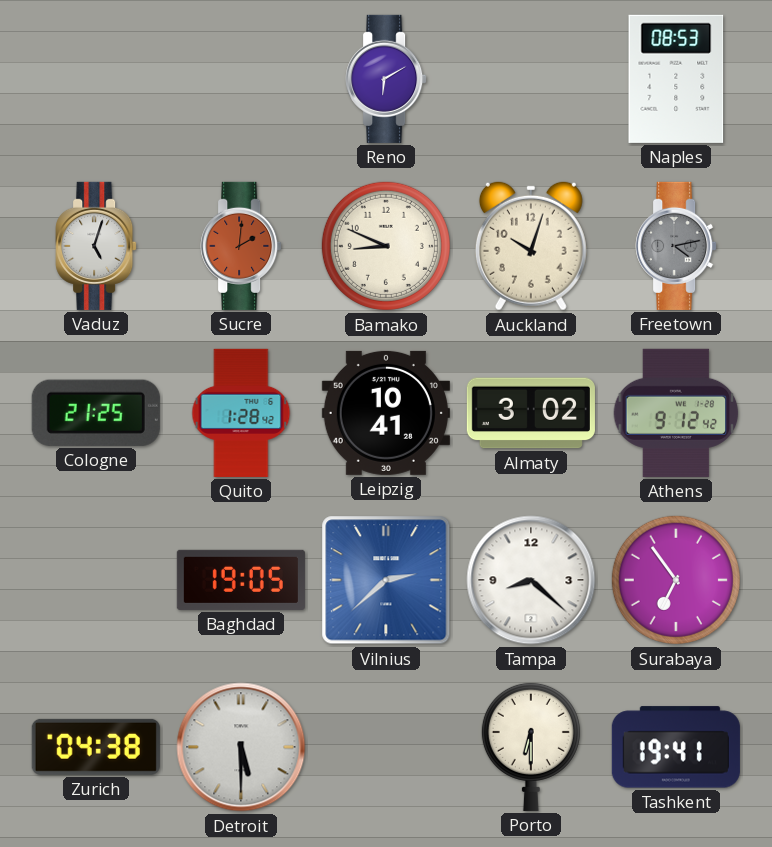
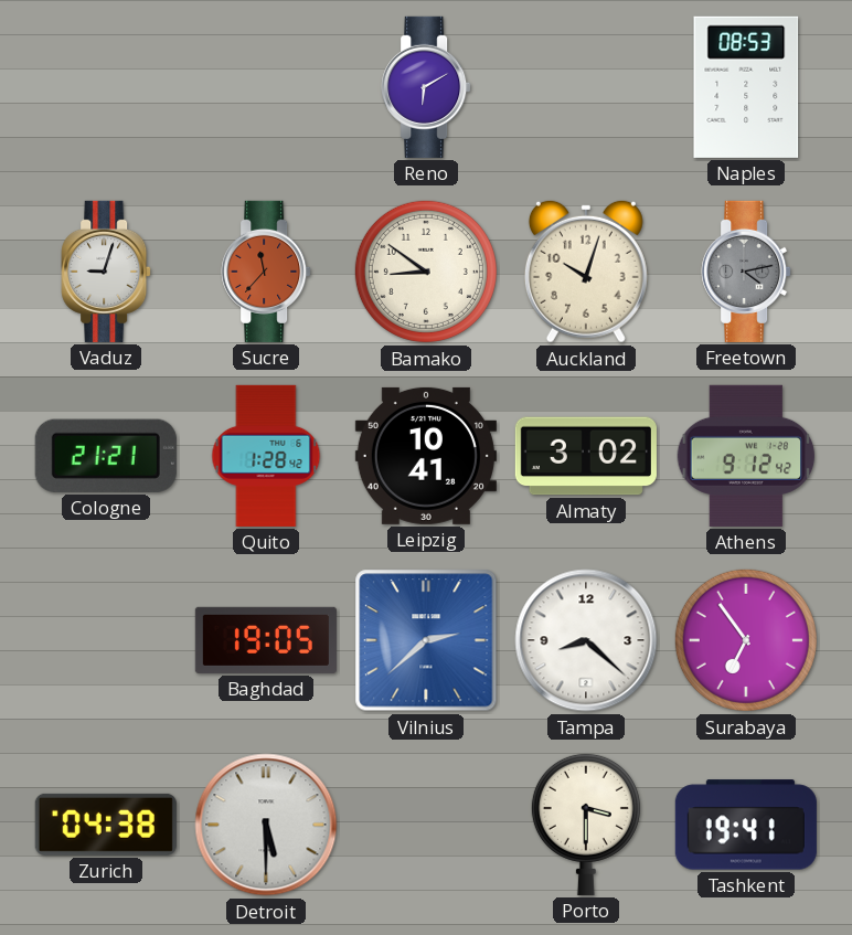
Vaduz: 5:03 -> 9:03
Sucre: 2:01 -> 11:37
Bamako: 8:49 -> 8:51
Cologne: 21:25 -> 21:21
Porto: 6:30 -> 3:30
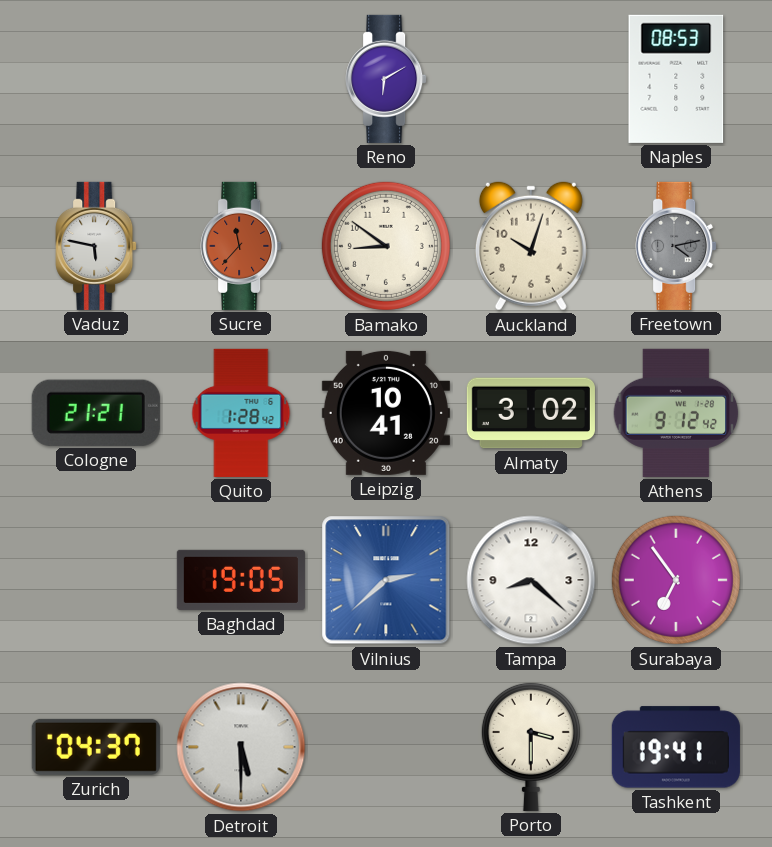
Vaduz: 9:03 -> 5:47
Zurich: 04:38 -> 04:37
